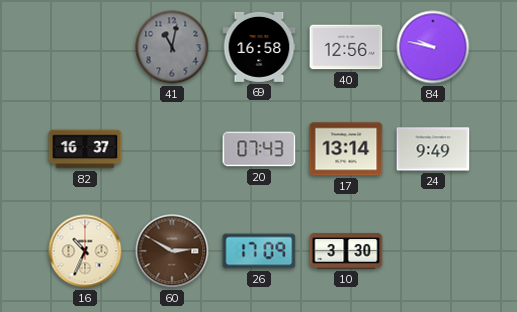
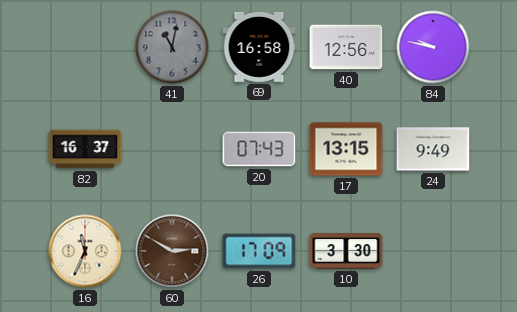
17: 13:14 -> 13:15
16: 10:34 -> 11:34
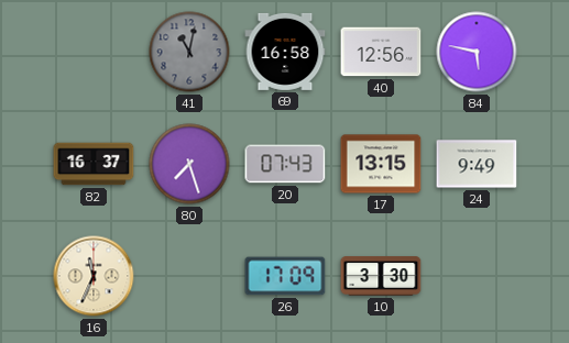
84: 9:47 -> 5:47
80: none -> 7:27
60: 2:50 -> none
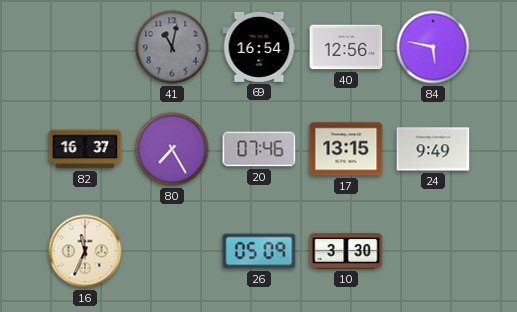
69: 16:58 -> 16:54
80: 7:27 -> 7:25
20: 07:43 -> 07:46
26: 17:09 -> 05:09
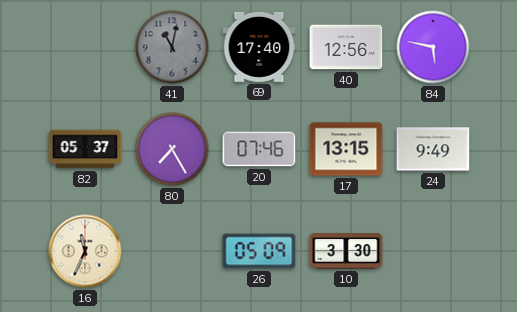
69: 16:54 -> 17:40
82: 16:37 -> 05:37
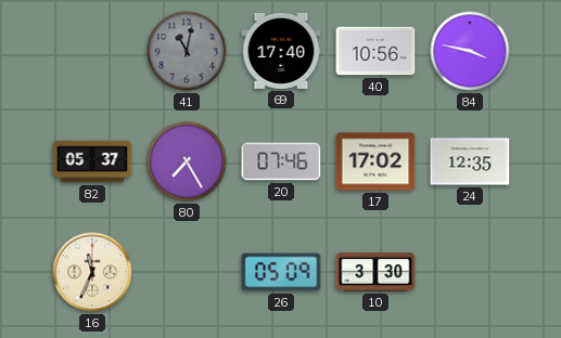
40: 12:56 -> 10:56
84: 5:47 -> 3:47
17: 13:15 -> 17:02
24: 9:49 -> 12:35
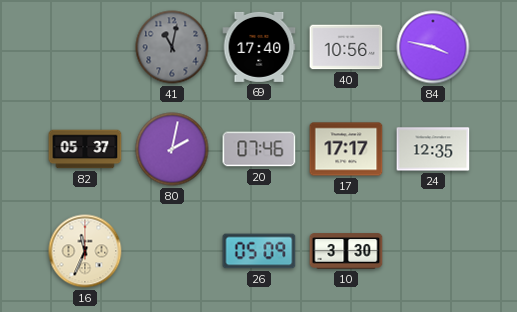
80: 7:25 -> 2:02
17: 17:02 -> 17:17
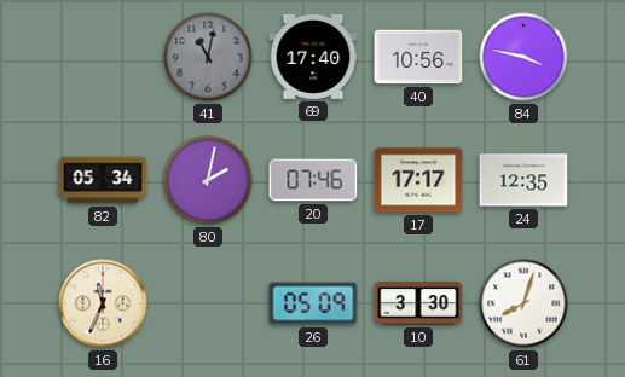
82: 05:37 -> 05:34
61: none -> 8:03
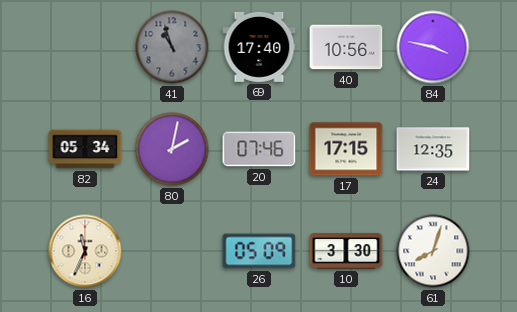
41: 11:02 -> 10:57
17: 17:17 -> 17:15
